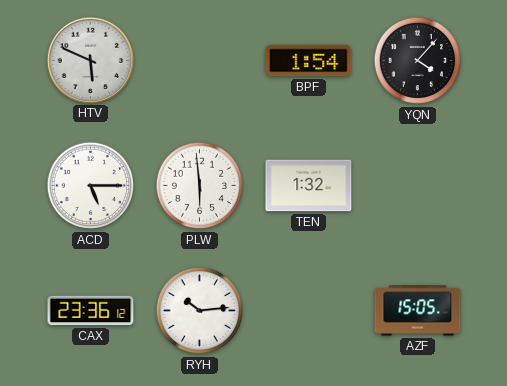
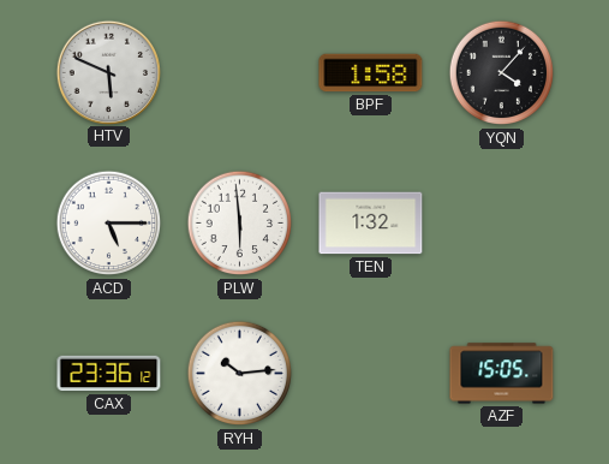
BPF: 1:54 -> 1:58
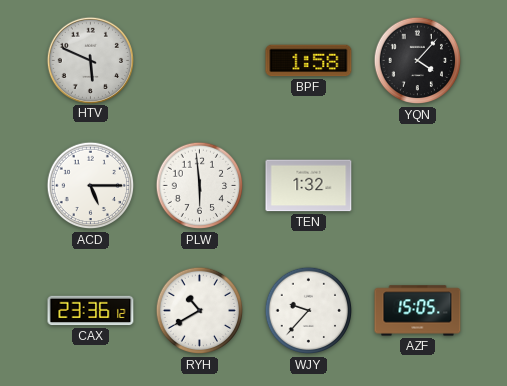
RYH: 10:14 -> 10:40
WJY: none -> 9:37
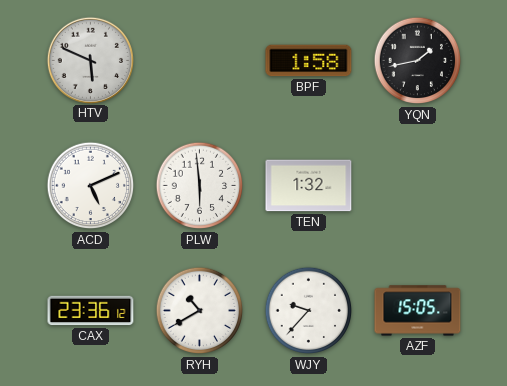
YQN: 4:07 -> 1:43
ACD: 5:15 -> 5:11
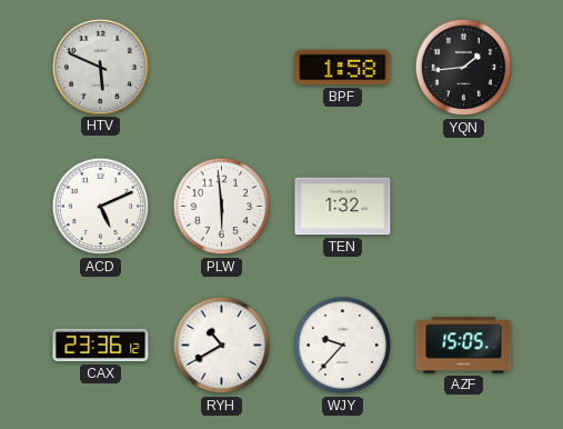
YQN: 1:43 -> 1:44
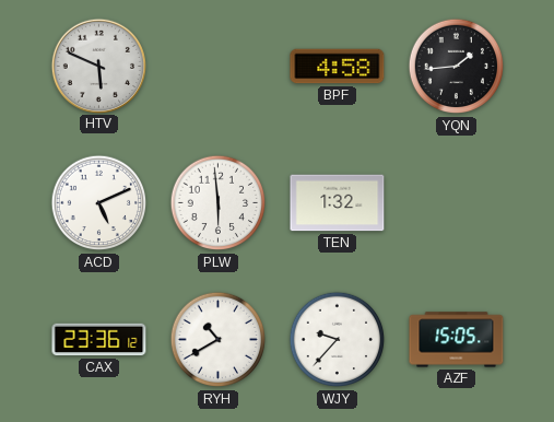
BPF: 1:58 -> 4:58
